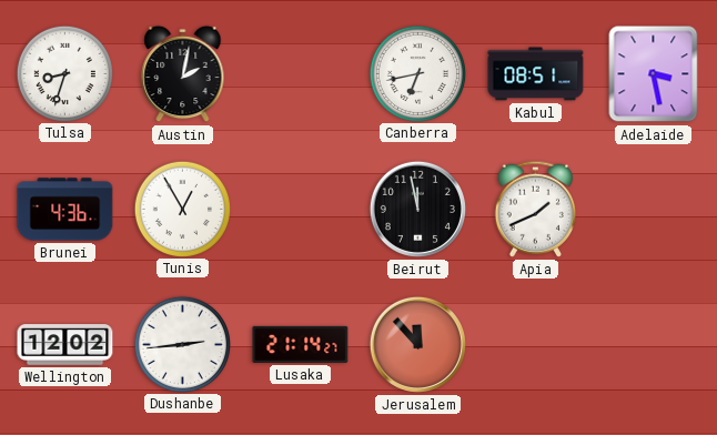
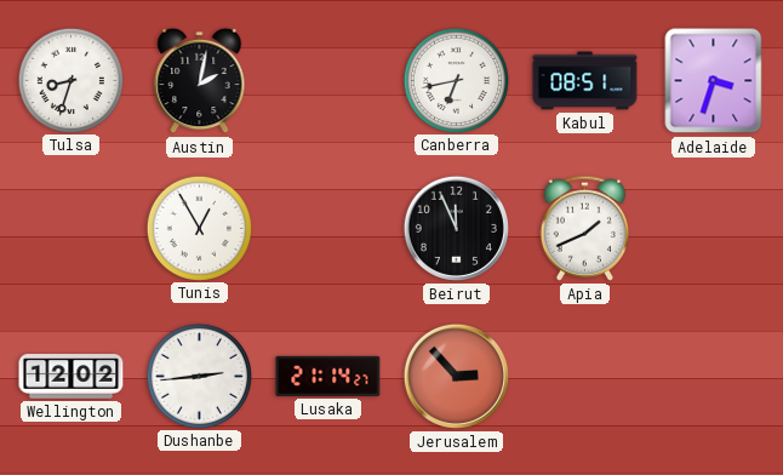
Adelaide: 3:28 -> 3:33
Brunei: 4:36 -> none
Beirut: 11:58 -> 11:56
Jerusalem: 11:53 -> 2:53
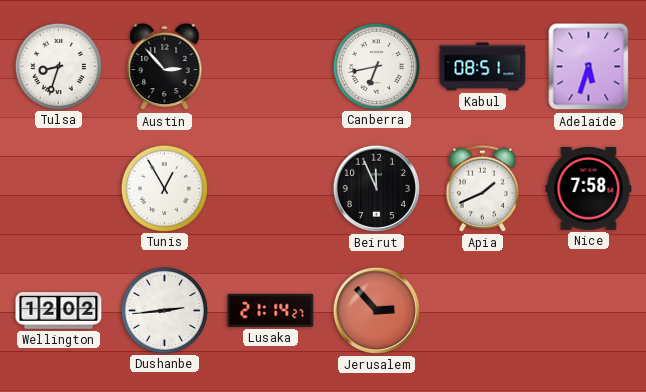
Austin: 2:02 -> 2:53
Adelaide: 3:33 -> 5:33
Nice: none -> 7:58
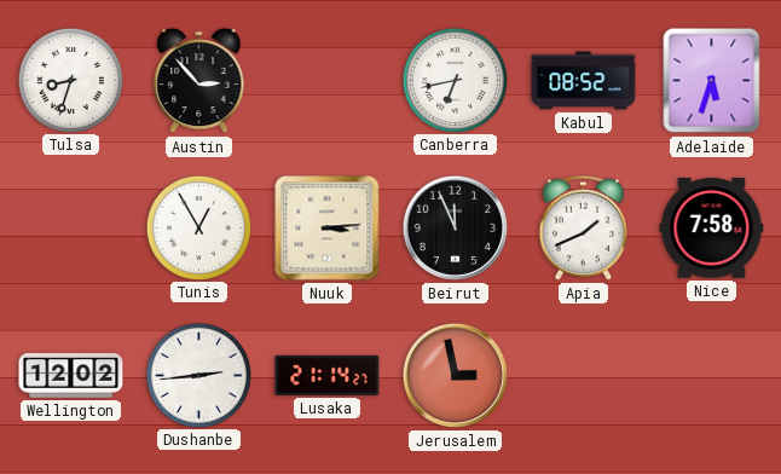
Kabul: 08:51 -> 08:52
Nuuk: none -> 3:14
Jerusalem: 2:53 -> 2:58
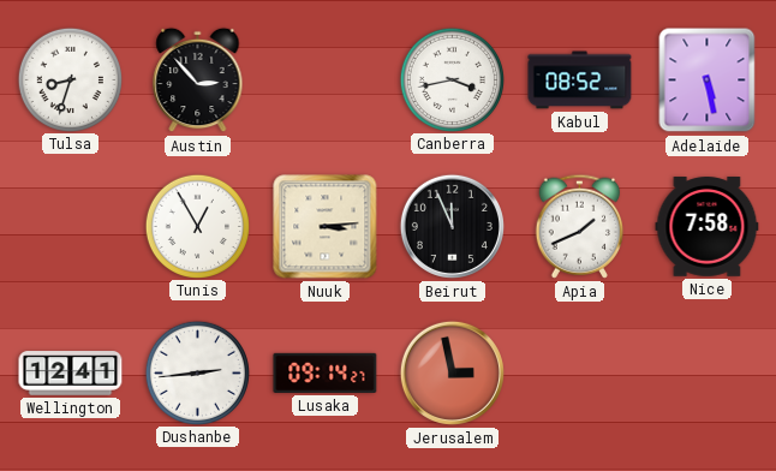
Canberra: 6:43 -> 3:43
Adelaide: 5:33 -> 5:28
Wellington: 12:02 -> 12:41
Lusaka: 21:14 -> 09:14
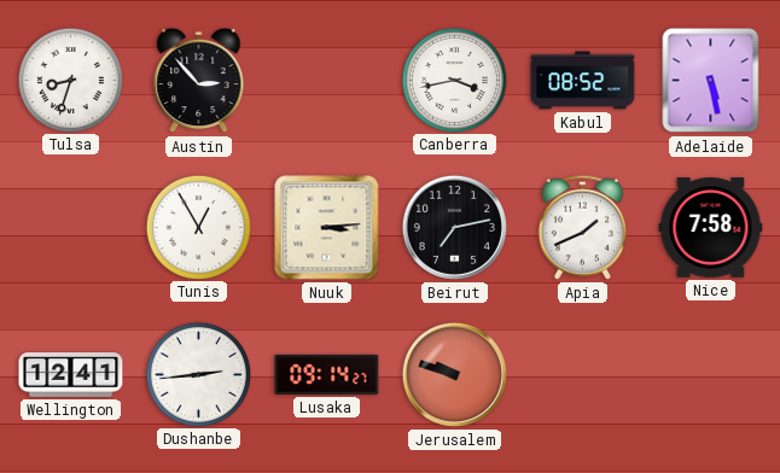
Beirut: 11:56 -> 7:13
Jerusalem: 2:58 -> 9:48
